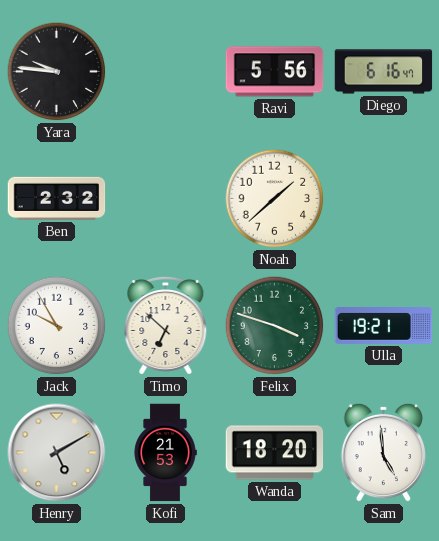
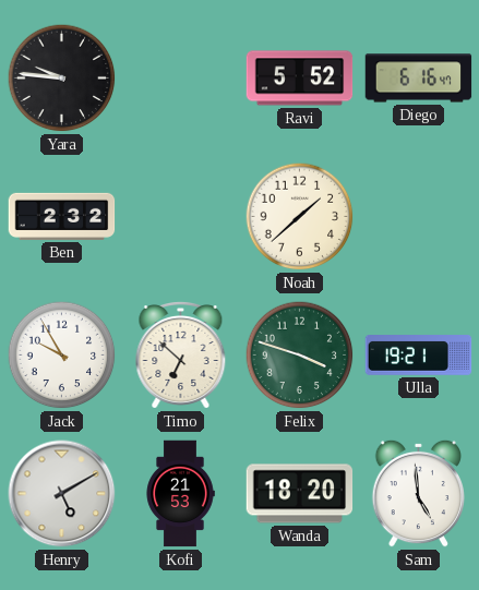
Ravi: 5:56 -> 5:52
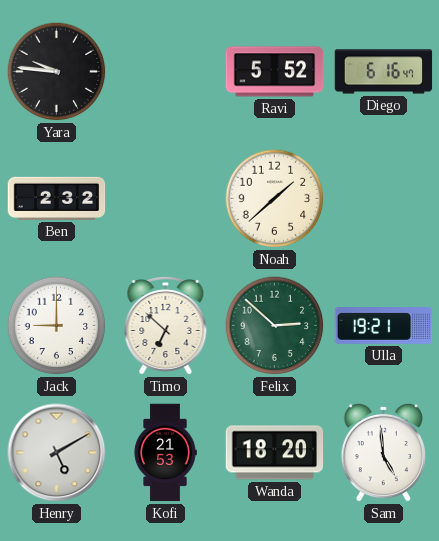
Jack: 9:55 -> 9:00
Felix: 3:48 -> 2:52
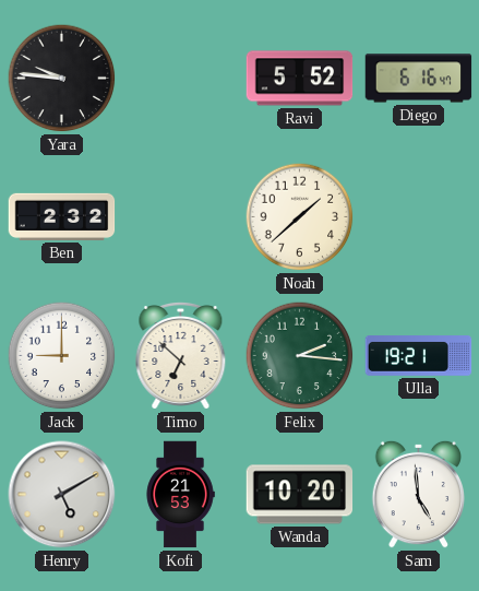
Felix: 2:52 -> 2:16
Wanda: 18:20 -> 10:20
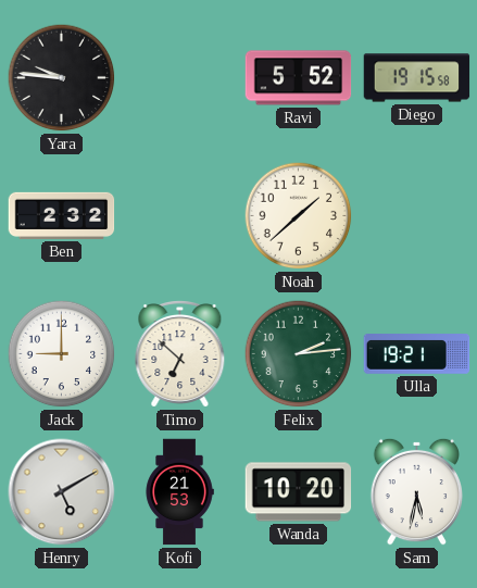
Diego: 6:16 -> 19:15
Felix: 2:16 -> 2:14
Sam: 4:59 -> 5:32
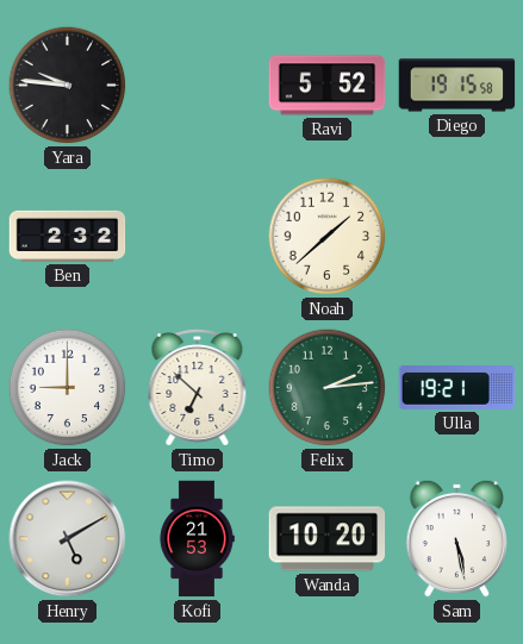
Sam: 5:32 -> 5:28
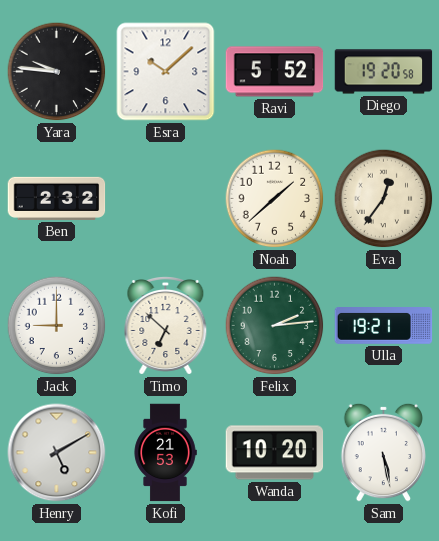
Esra: none -> 10:08
Diego: 19:15 -> 19:20
Eva: none -> 12:36
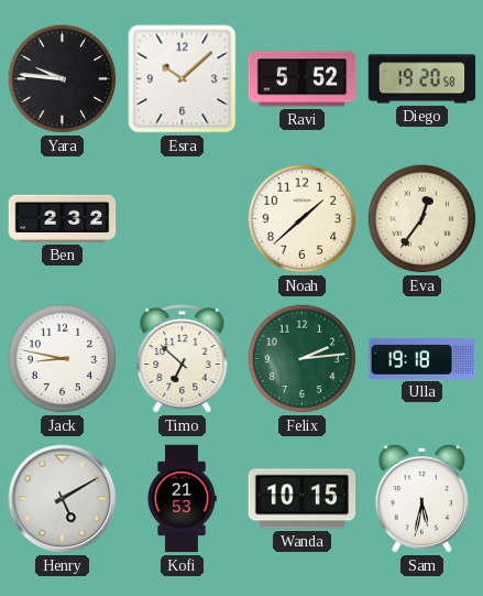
Jack: 9:00 -> 8:47
Ulla: 19:21 -> 19:18
Wanda: 10:20 -> 10:15
Sam: 5:28 -> 5:32
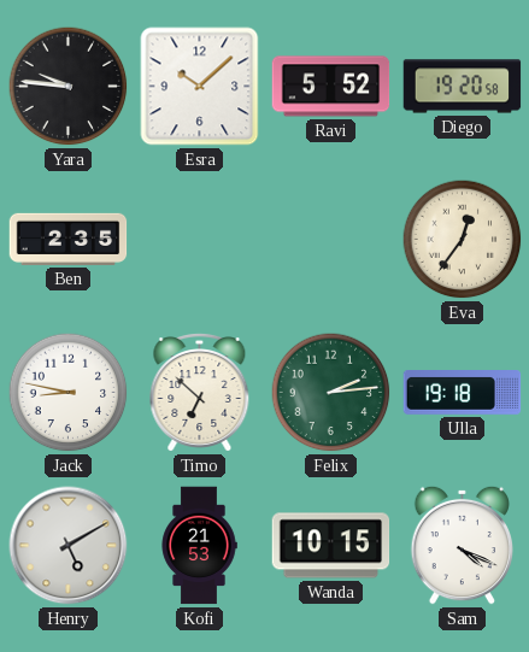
Ben: 2:32 -> 2:35
Noah: 1:38 -> none
Sam: 5:32 -> 4:19
